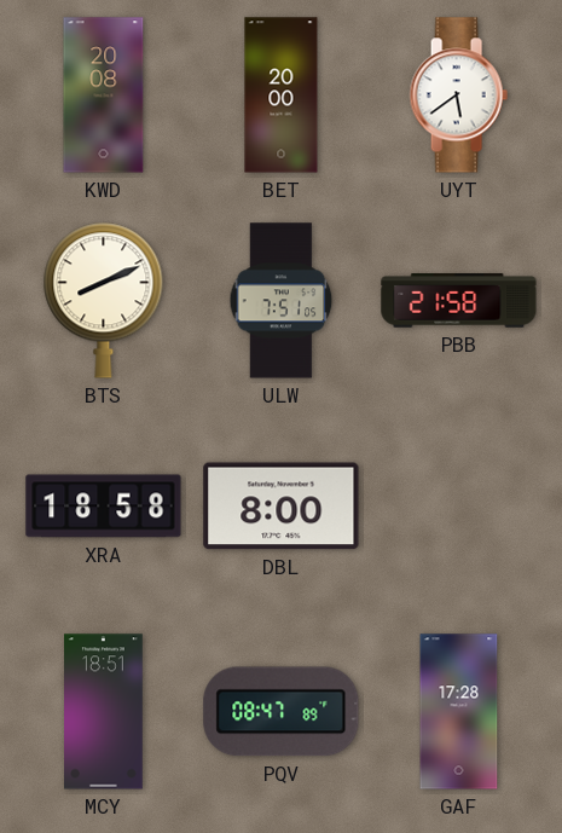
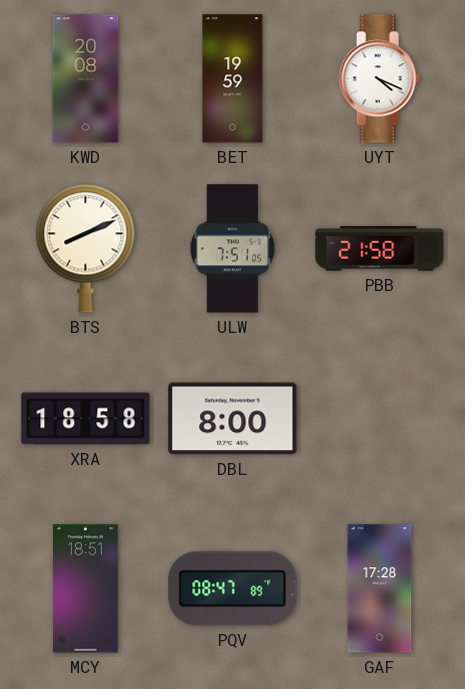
BET: 20:00 -> 19:59
UYT: 5:39 -> 4:19
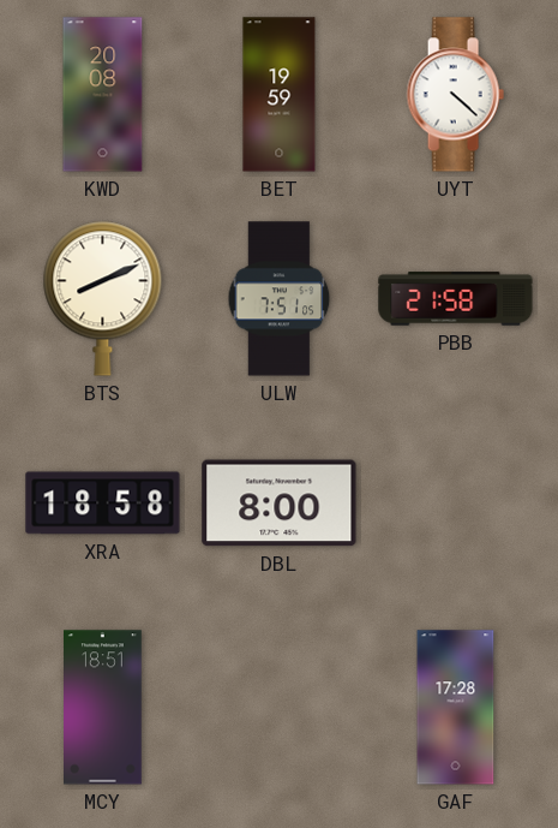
UYT: 4:19 -> 4:22
PQV: 08:47 -> none
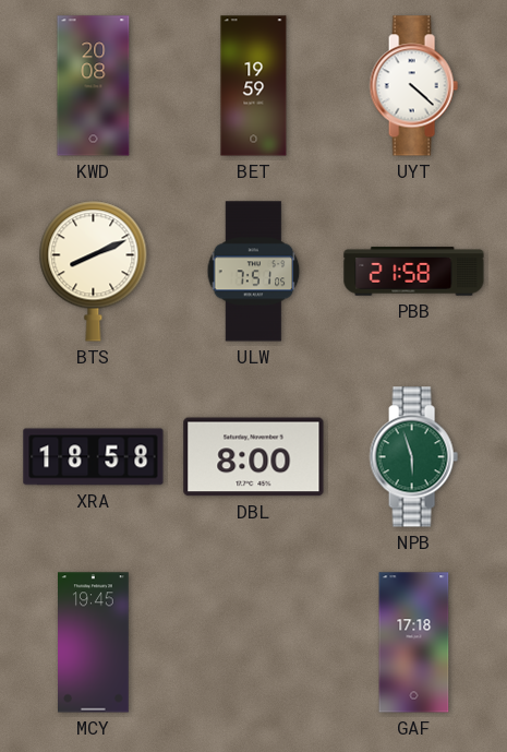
NPB: none -> 5:57
MCY: 18:51 -> 19:45
GAF: 17:28 -> 17:18
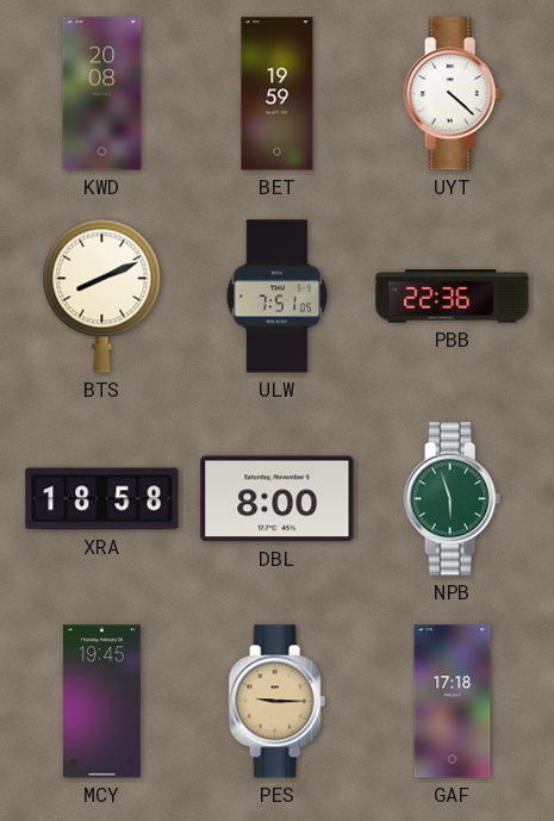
PBB: 21:58 -> 22:36
PES: none -> 9:15
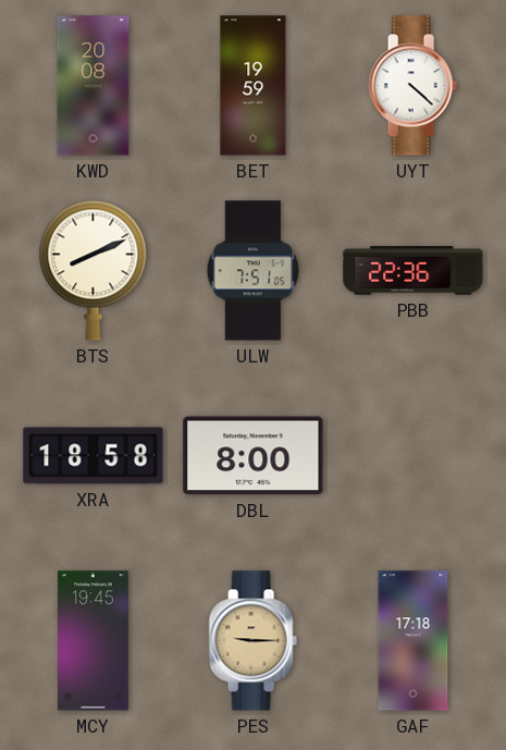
NPB: 5:57 -> none
